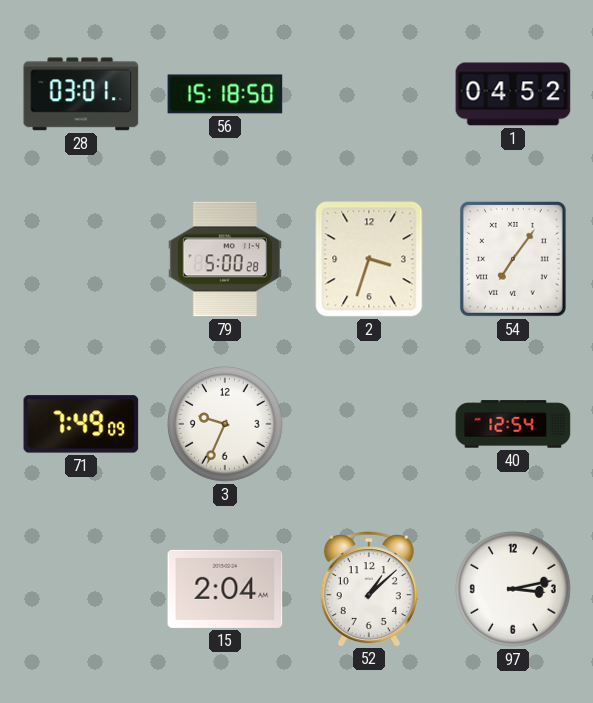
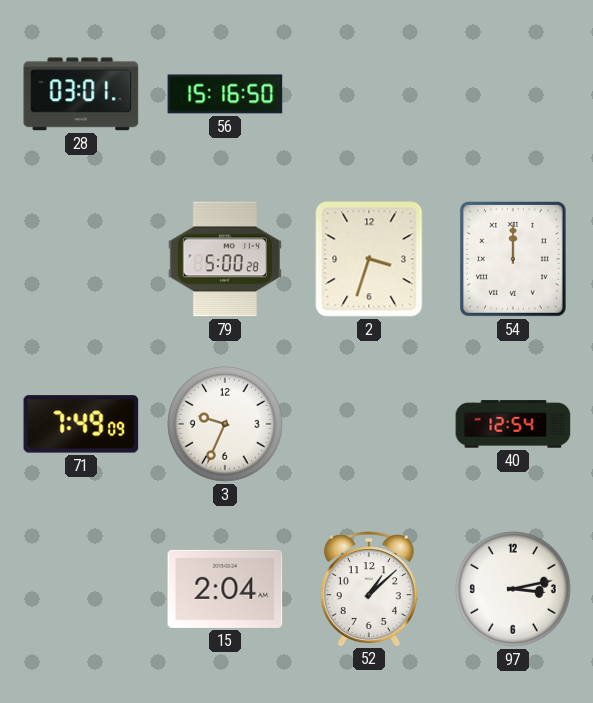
56: 15:18 -> 15:16
1: 04:52 -> none
54: 7:06 -> 12:00
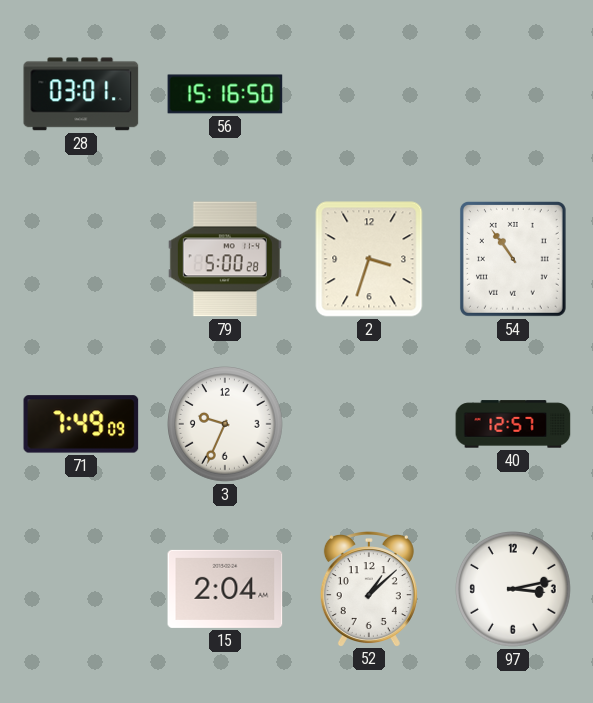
54: 12:00 -> 10:54
40: 12:54 -> 12:57
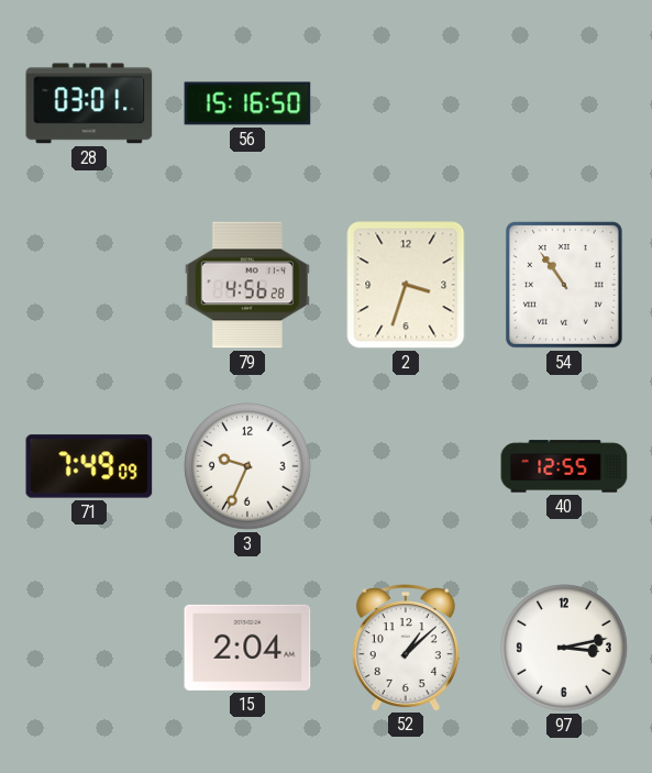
79: 5:00 -> 4:56
40: 12:57 -> 12:55
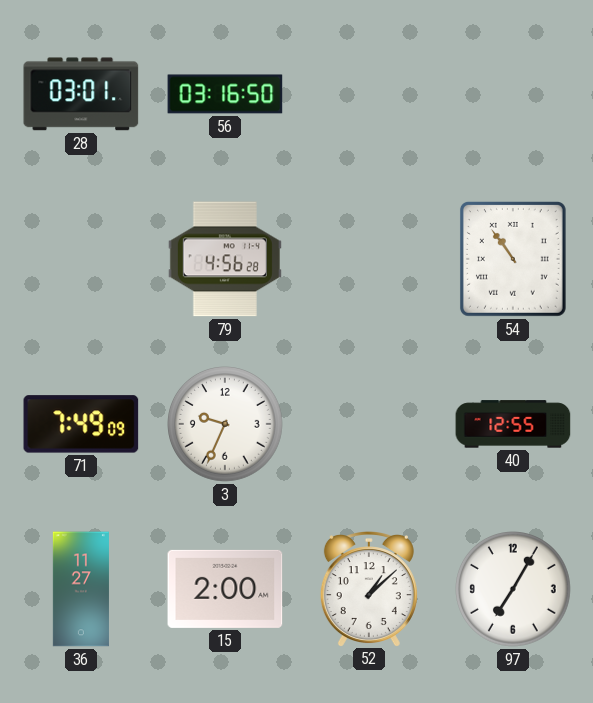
56: 15:16 -> 03:16
2: 3:33 -> none
36: none -> 11:27
15: 2:04 -> 2:00
97: 3:13 -> 7:05
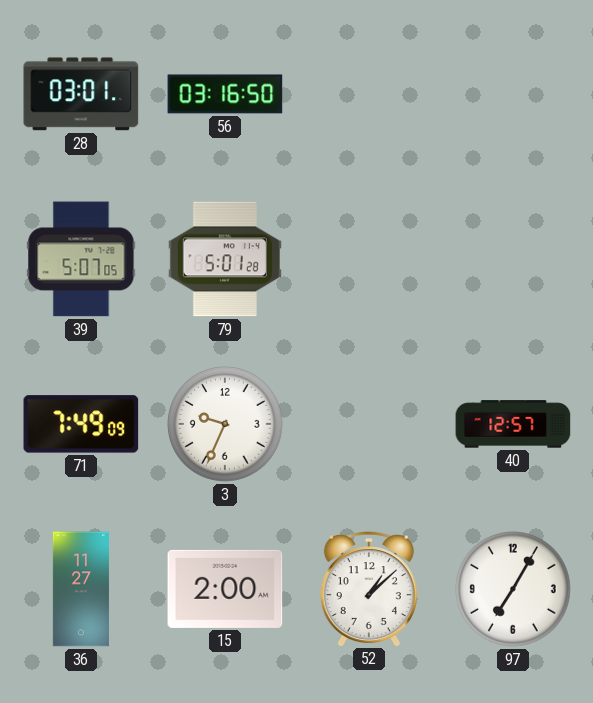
39: none -> 5:07
79: 4:56 -> 5:01
54: 10:54 -> none
40: 12:55 -> 12:57
